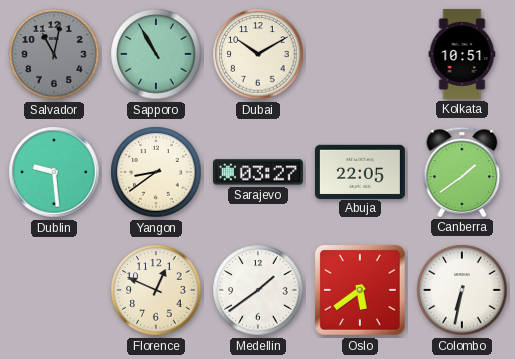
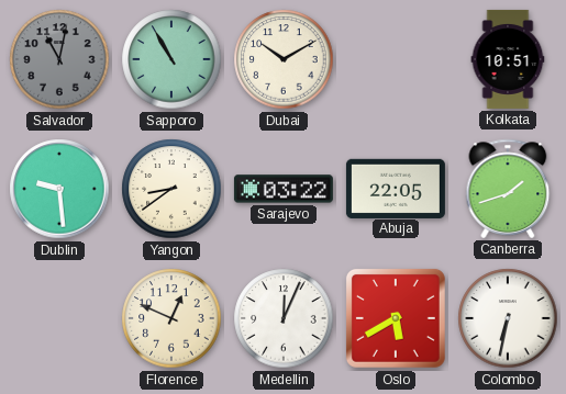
Sarajevo: 03:27 -> 03:22
Canberra: 1:39 -> 1:42
Medellin: 1:39 -> 12:04
Oslo: 5:39 -> 5:40
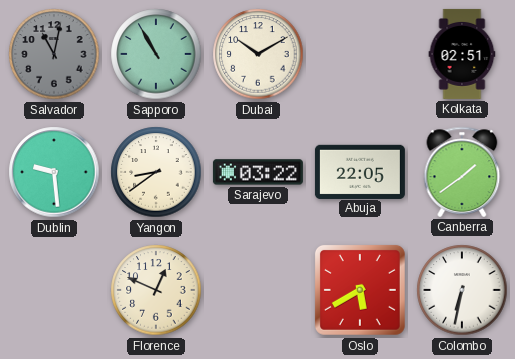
Kolkata: 10:51 -> 02:51
Canberra: 1:42 -> 1:39
Medellin: 12:04 -> none
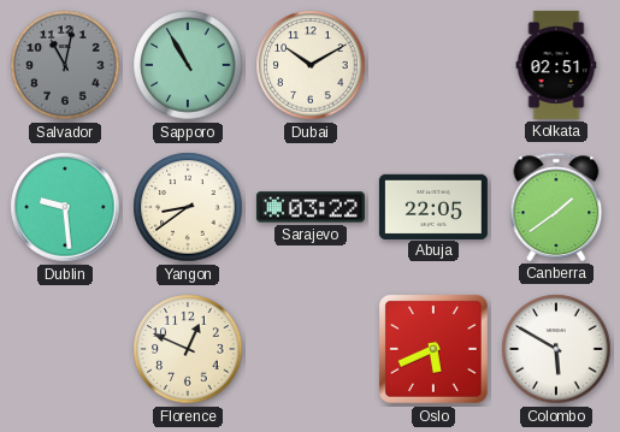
Oslo: 5:40 -> 5:41
Colombo: 6:32 -> 5:50
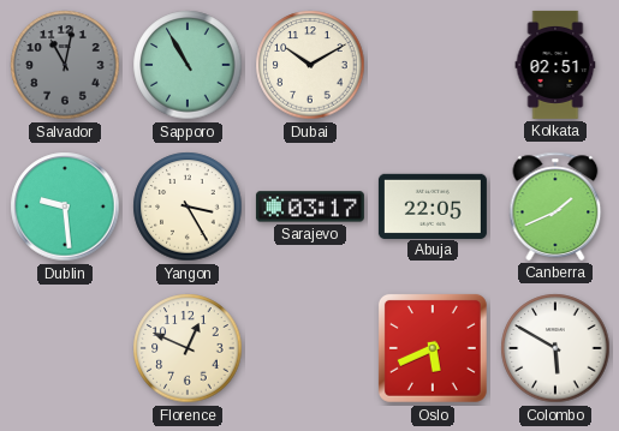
Yangon: 8:39 -> 3:25
Sarajevo: 03:22 -> 03:17
Canberra: 1:39 -> 1:41
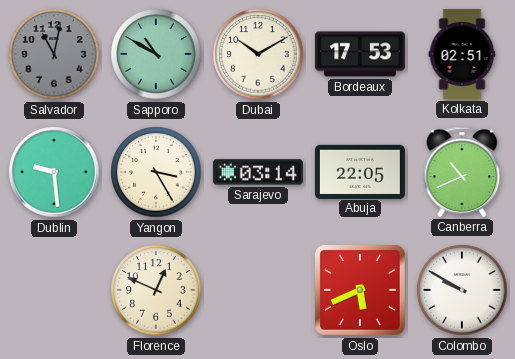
Sapporo: 10:55 -> 10:50
Bordeaux: none -> 17:53
Sarajevo: 03:17 -> 03:14
Canberra: 1:41 -> 10:41
Colombo: 5:50 -> 9:50
